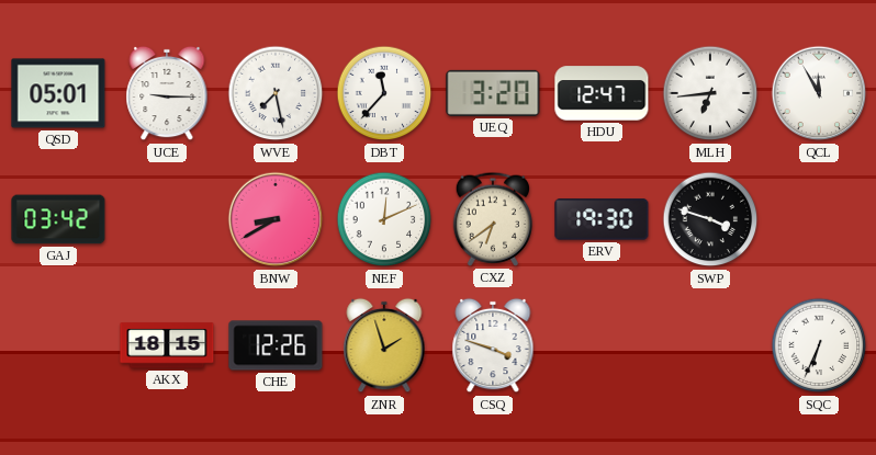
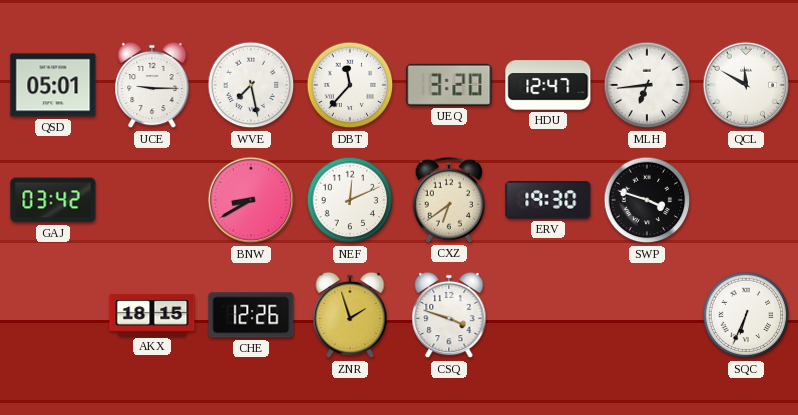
QCL: 11:55 -> 11:50
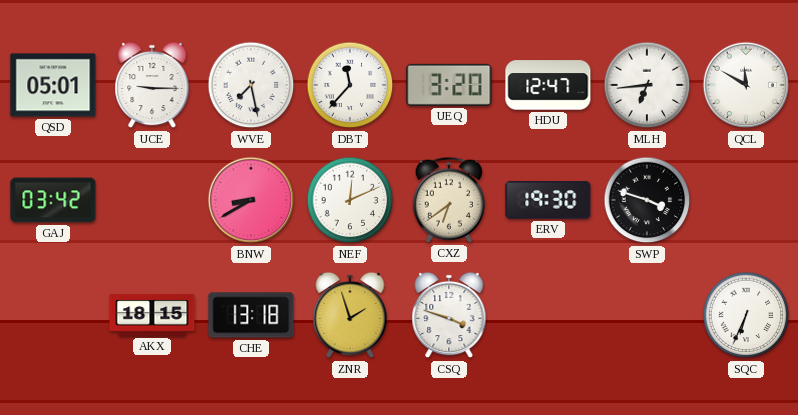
CHE: 12:26 -> 13:18
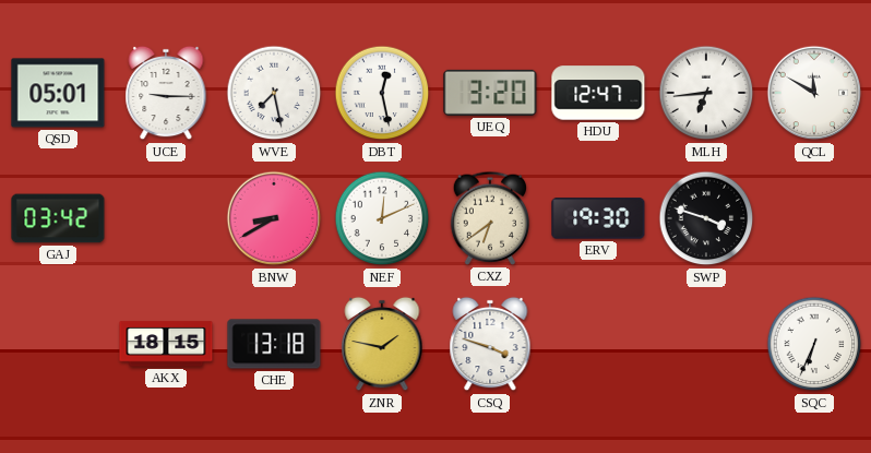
DBT: 11:37 -> 12:28
ZNR: 1:57 -> 1:47
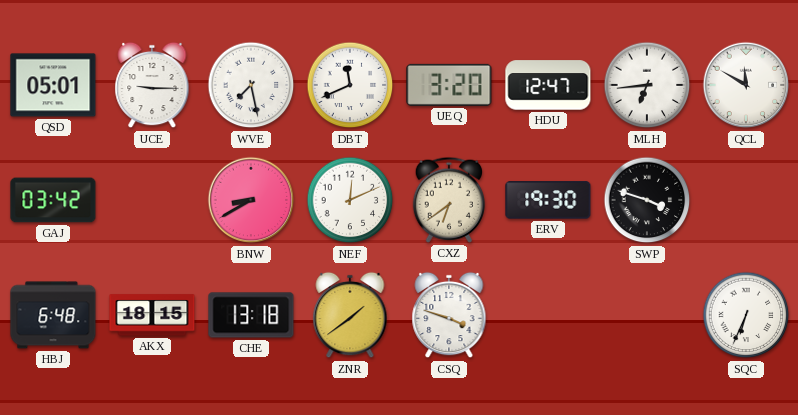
DBT: 12:28 -> 11:41
HBJ: none -> 6:48
ZNR: 1:47 -> 1:39
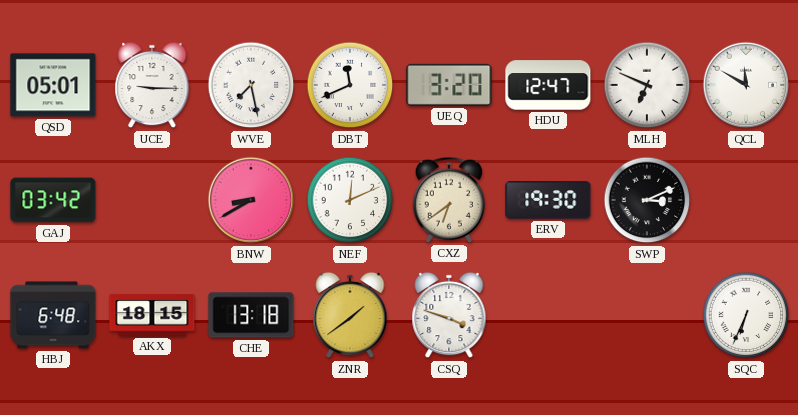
MLH: 6:44 -> 6:49
SWP: 3:48 -> 3:11
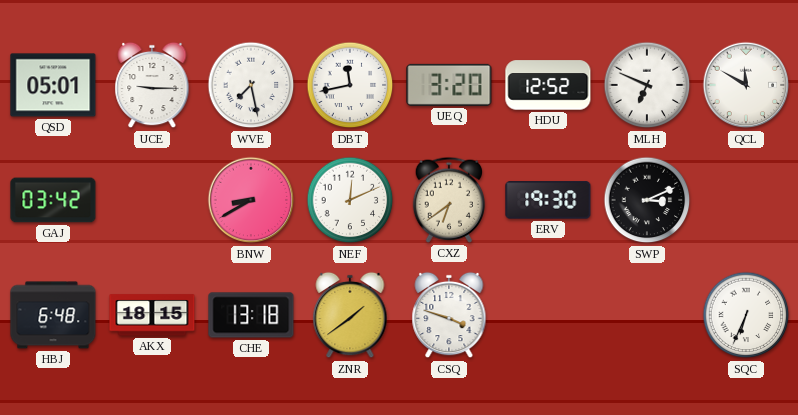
DBT: 11:41 -> 11:43
HDU: 12:47 -> 12:52
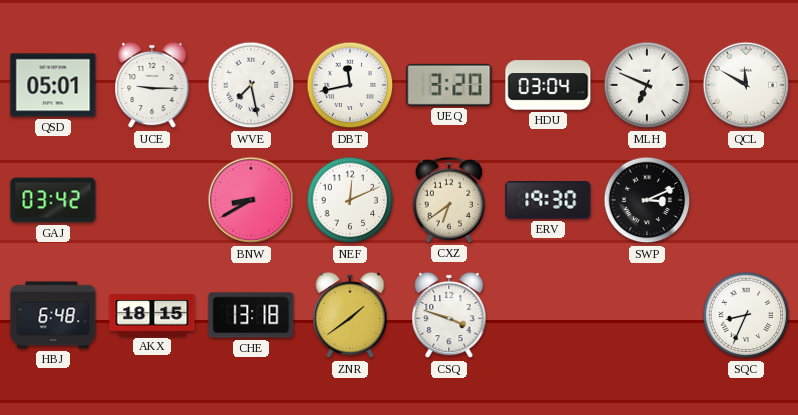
HDU: 12:52 -> 03:04
SQC: 6:34 -> 8:34
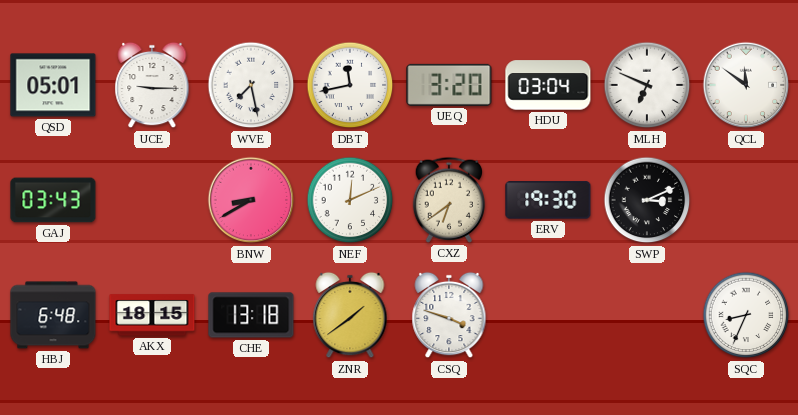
QCL: 11:50 -> 11:51
GAJ: 03:42 -> 03:43
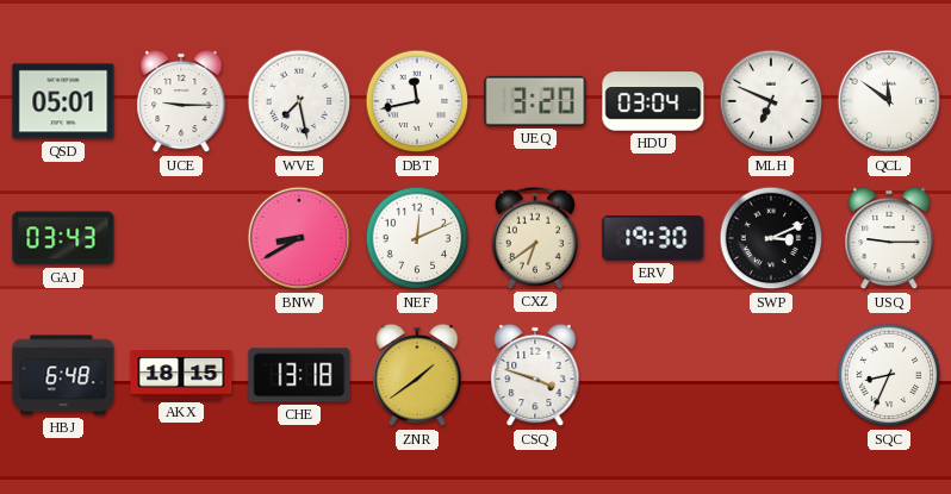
USQ: none -> 9:15
